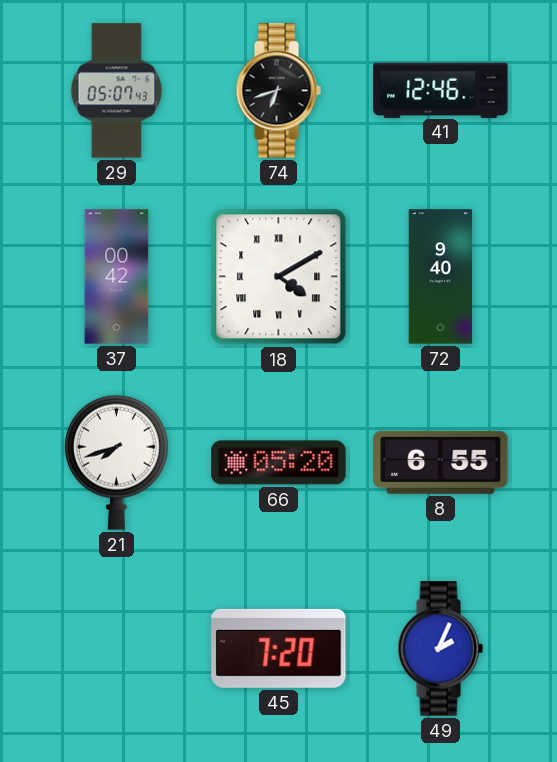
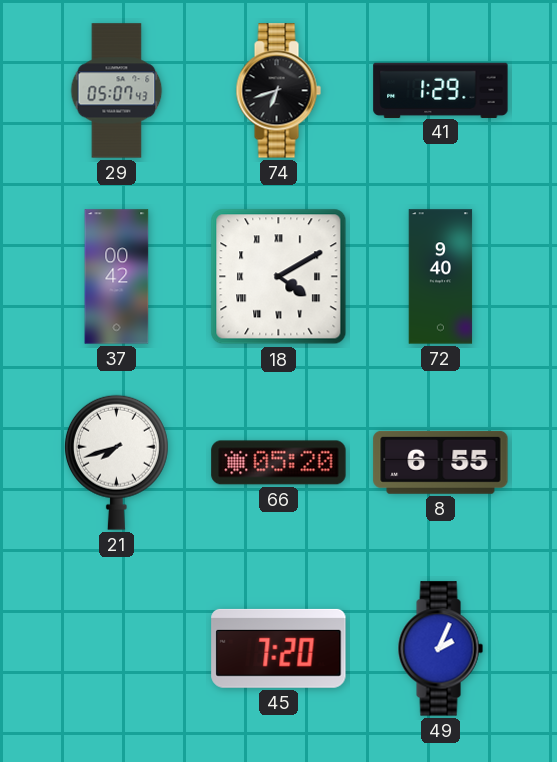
41: 12:46 -> 1:29
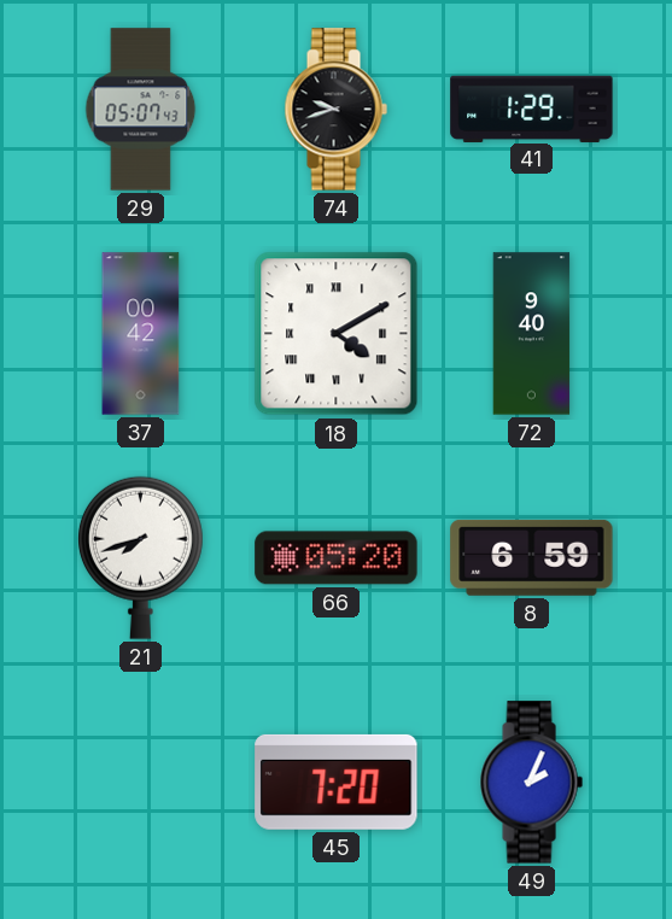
74: 6:42 -> 9:42
8: 6:55 -> 6:59
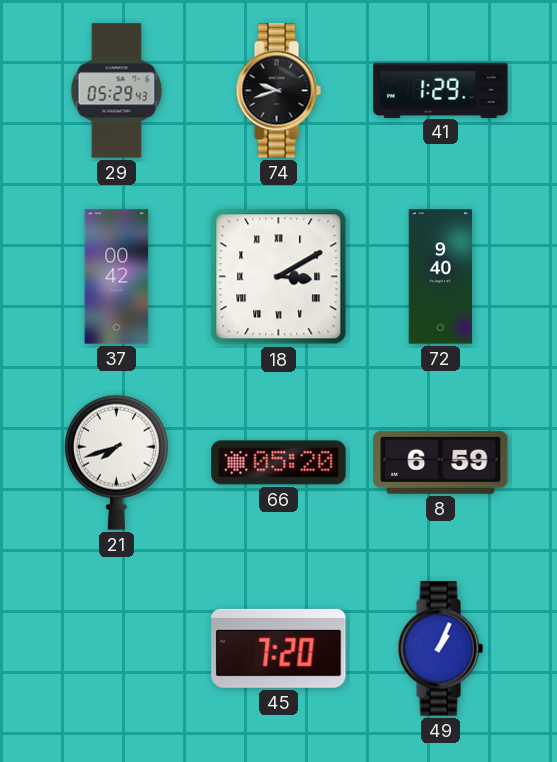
29: 05:07 -> 05:29
18: 4:10 -> 3:10
49: 2:04 -> 1:04
